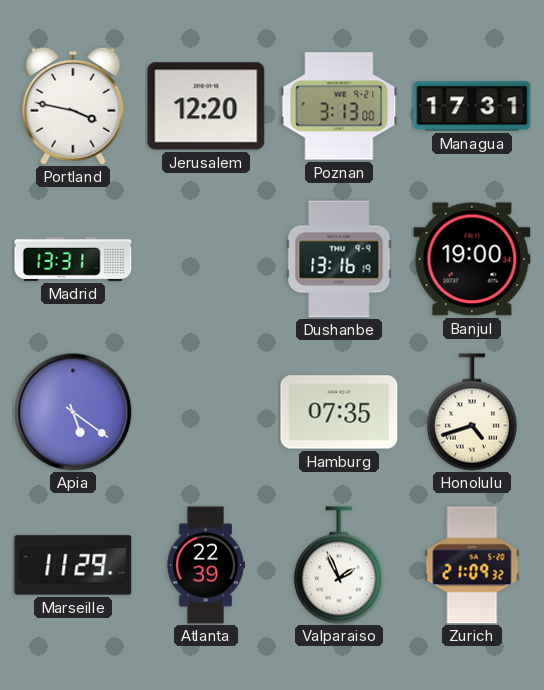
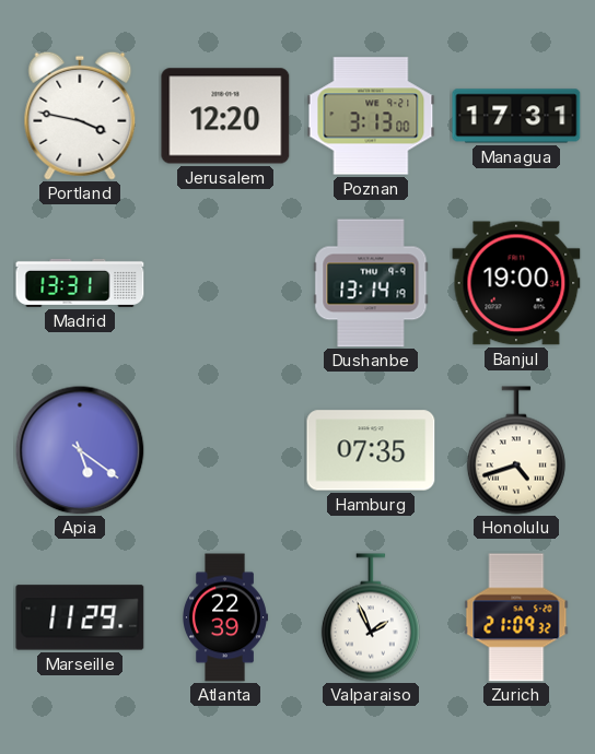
Dushanbe: 13:16 -> 13:14
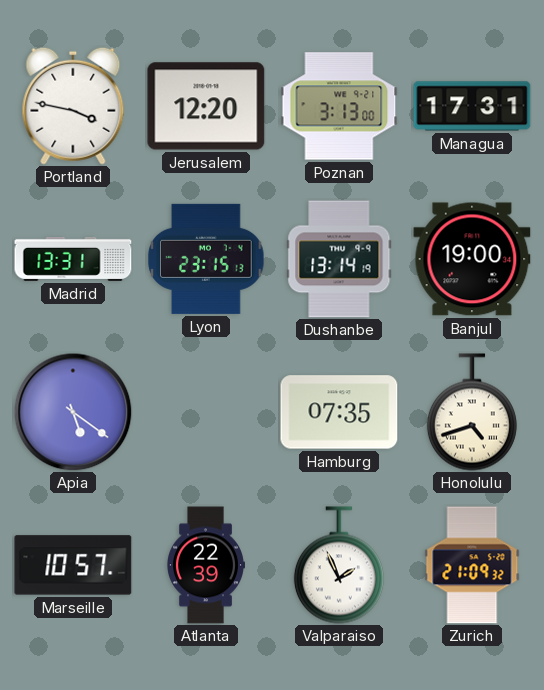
Lyon: none -> 23:15
Marseille: 11:29 -> 10:57
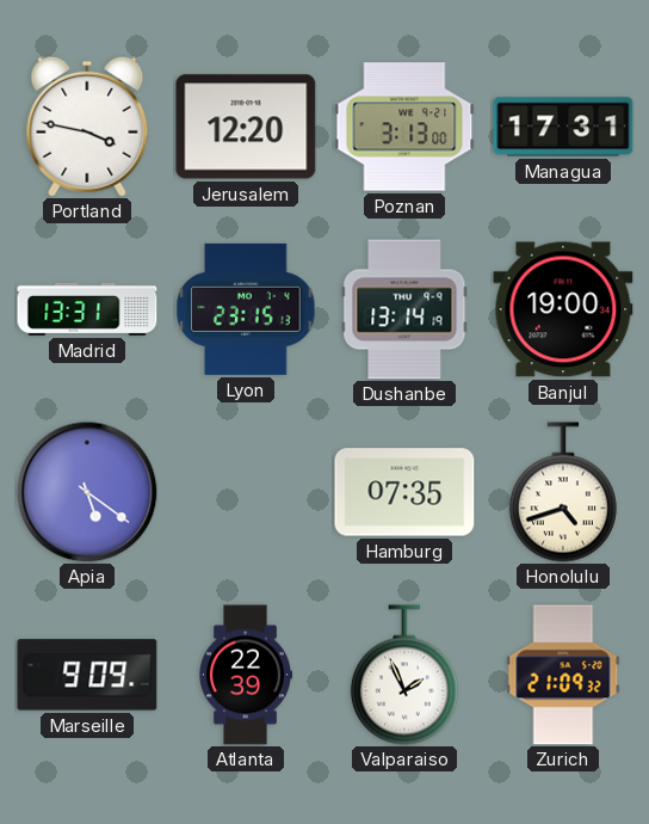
Marseille: 10:57 -> 9:09
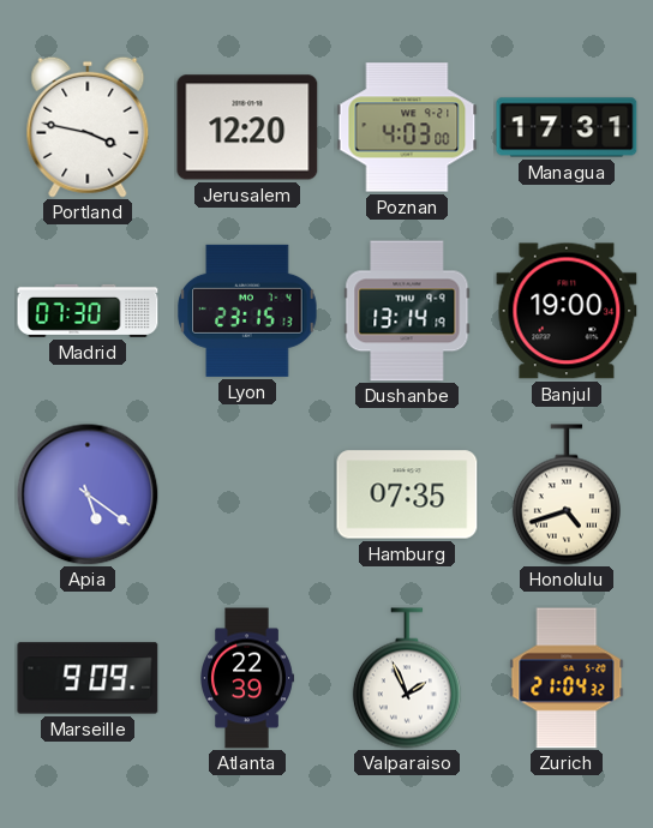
Poznan: 3:13 -> 4:03
Madrid: 13:31 -> 07:30
Zurich: 21:09 -> 21:04
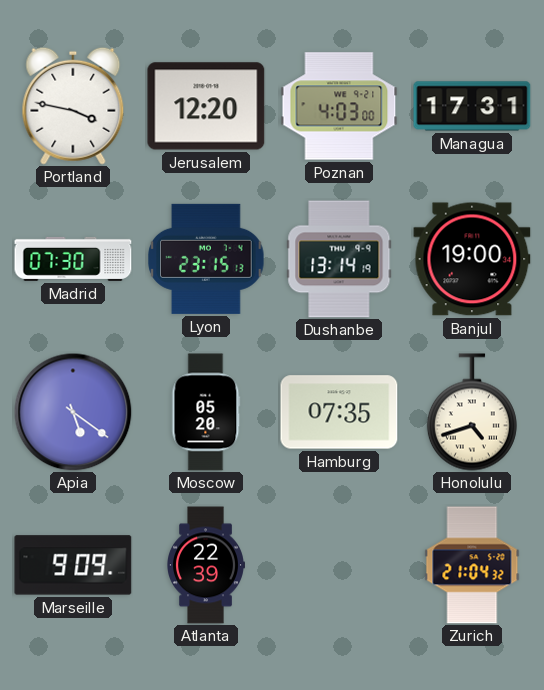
Moscow: none -> 05:20
Valparaiso: 1:56 -> none
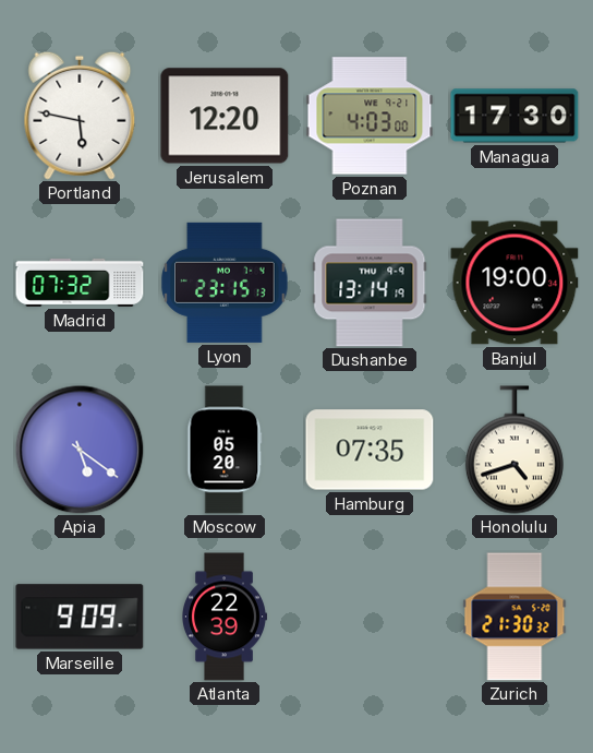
Portland: 3:47 -> 5:47
Managua: 17:31 -> 17:30
Madrid: 07:30 -> 07:32
Zurich: 21:04 -> 21:30
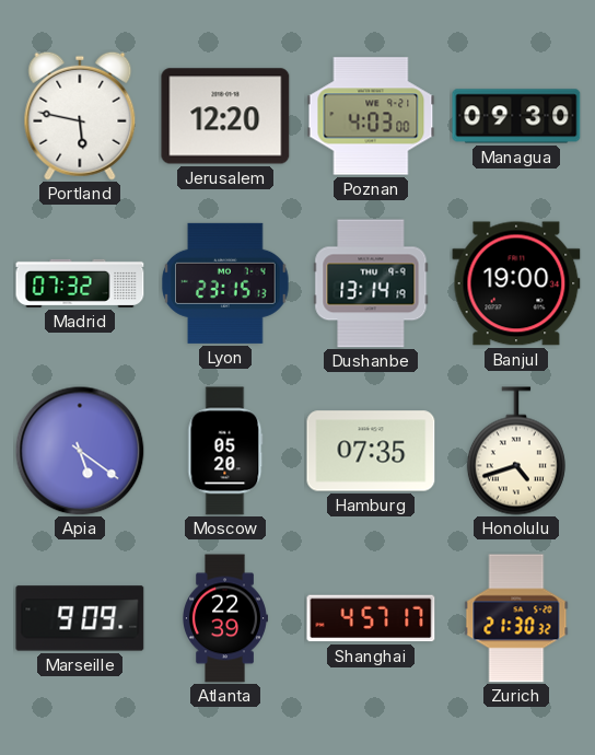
Managua: 17:30 -> 09:30
Shanghai: none -> 4:57
